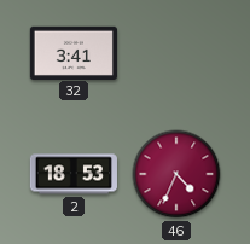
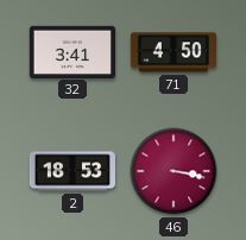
71: none -> 4:50
46: 4:34 -> 3:17
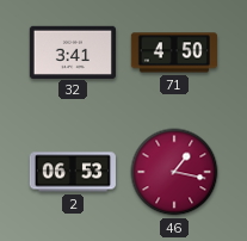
2: 18:53 -> 06:53
46: 3:17 -> 1:17
